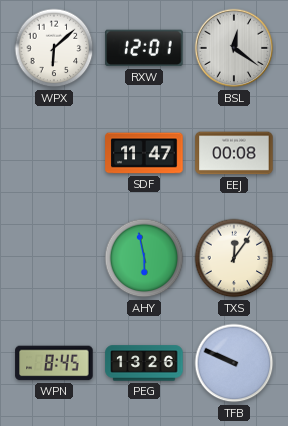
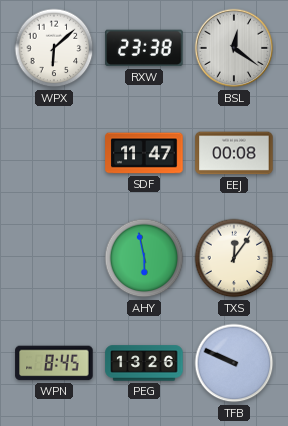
RXW: 12:01 -> 23:38
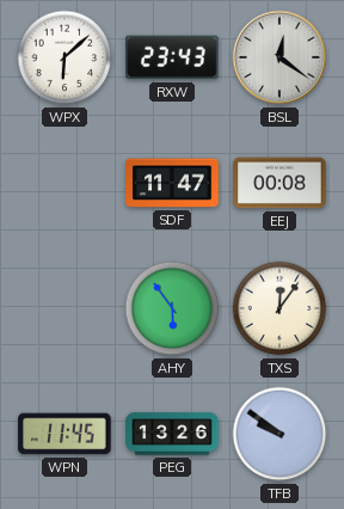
RXW: 23:38 -> 23:43
AHY: 5:58 -> 5:54
WPN: 8:45 -> 11:45
TFB: 9:49 -> 9:51
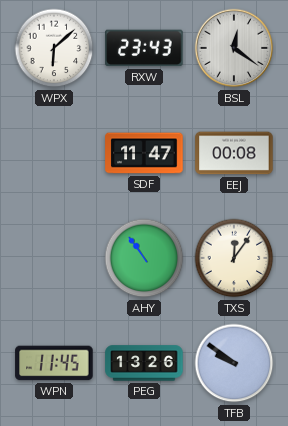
AHY: 5:54 -> 10:54
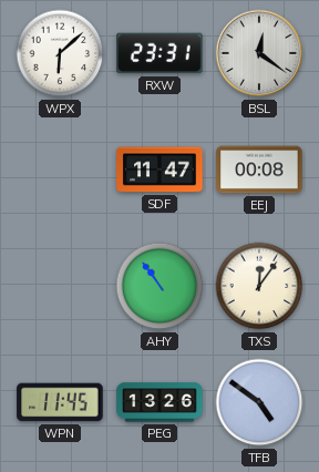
RXW: 23:43 -> 23:31
TFB: 9:51 -> 4:51
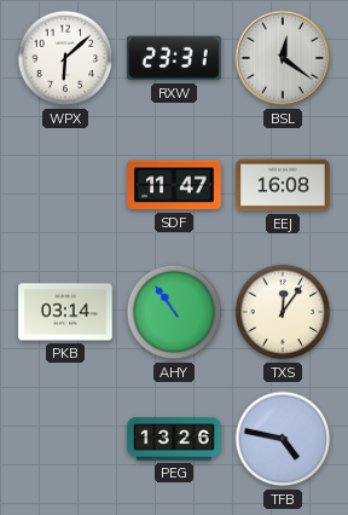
EEJ: 00:08 -> 16:08
PKB: none -> 03:14
WPN: 11:45 -> none
TFB: 4:51 -> 4:47
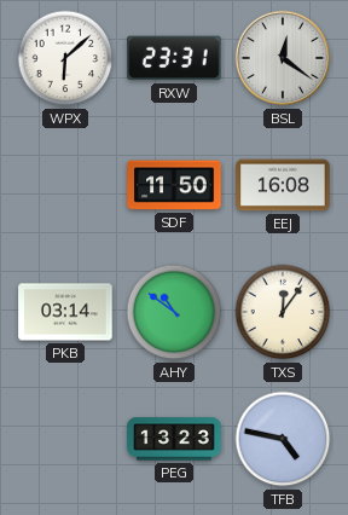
SDF: 11:47 -> 11:50
AHY: 10:54 -> 10:51
PEG: 13:26 -> 13:23
